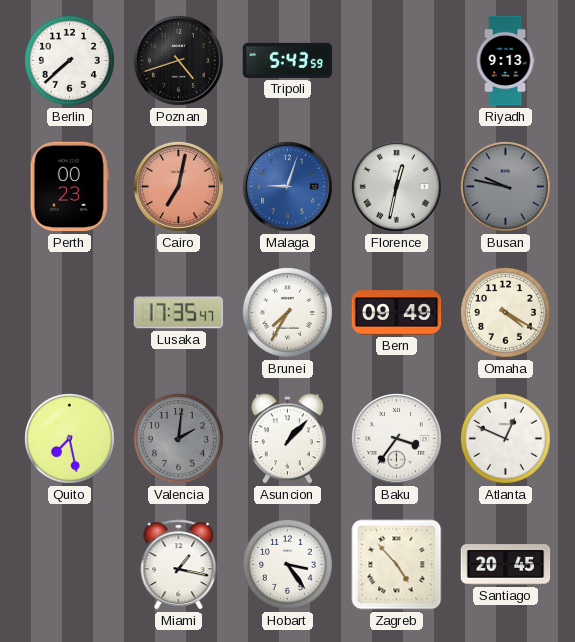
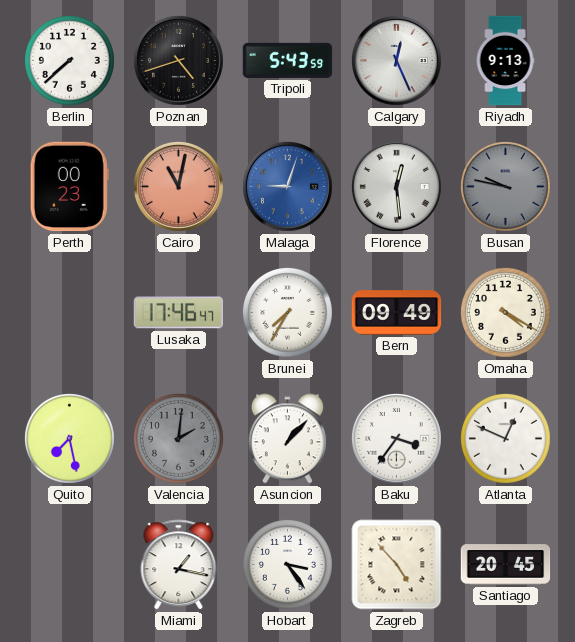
Calgary: none -> 12:26
Cairo: 7:02 -> 11:02
Florence: 12:32 -> 12:29
Lusaka: 17:35 -> 17:46
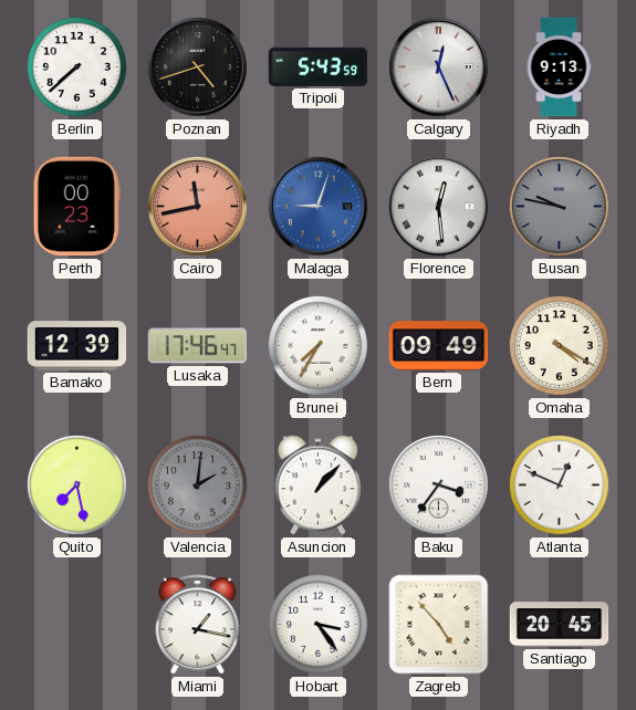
Cairo: 11:02 -> 11:43
Bamako: none -> 12:39
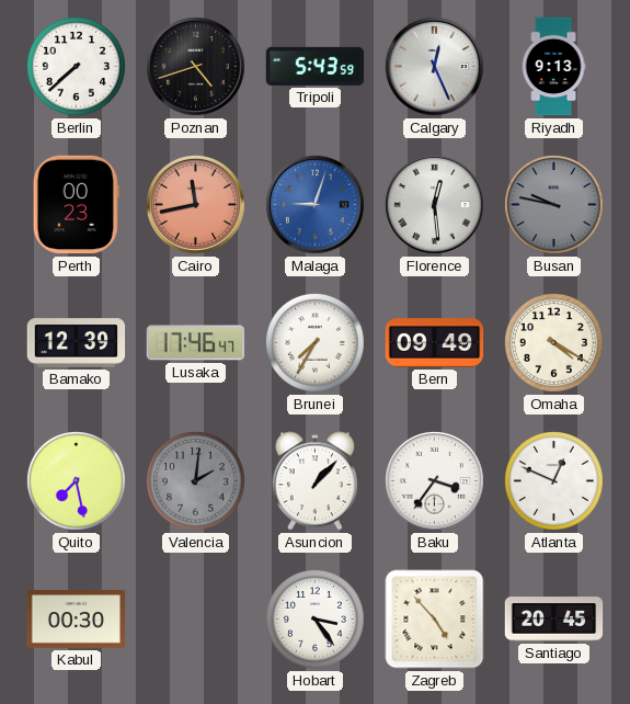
Kabul: none -> 00:30
Miami: 1:17 -> none
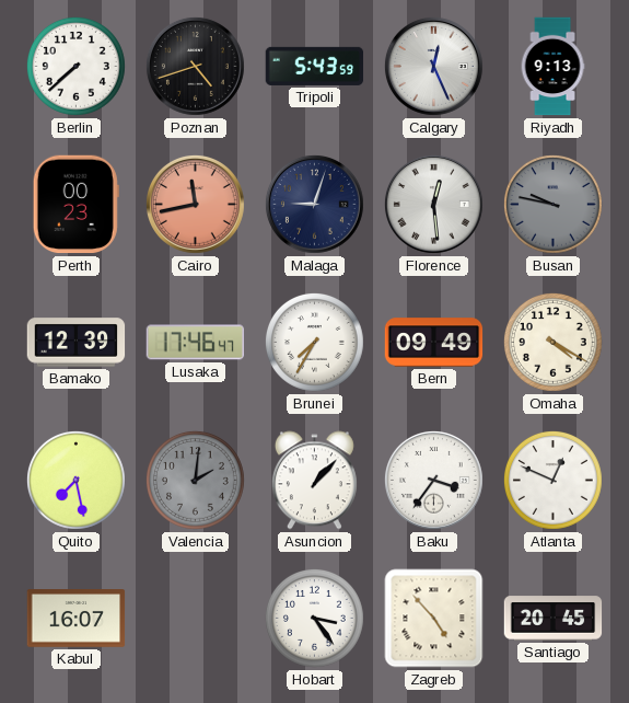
Malaga dial: blue -> navy
Kabul: 00:30 -> 16:07
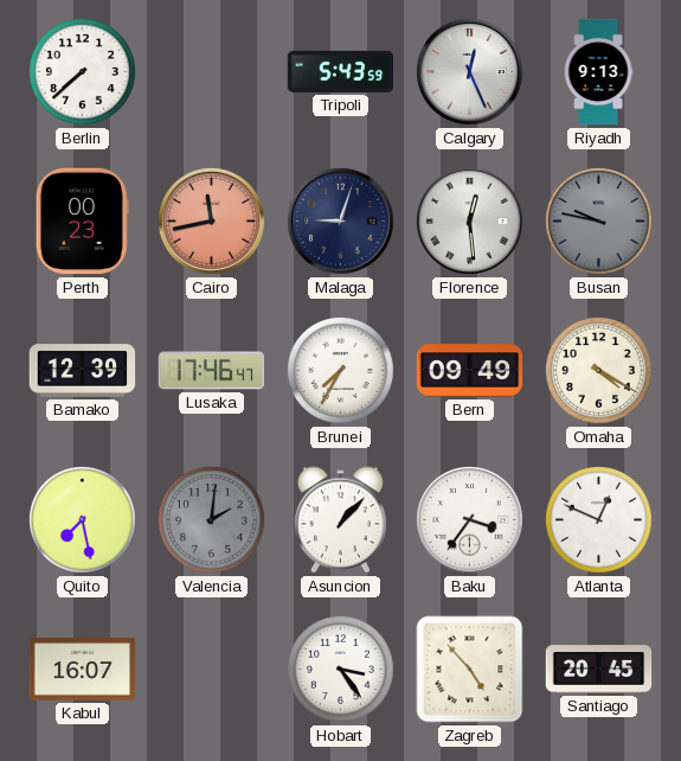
Poznan: 4:42 -> none
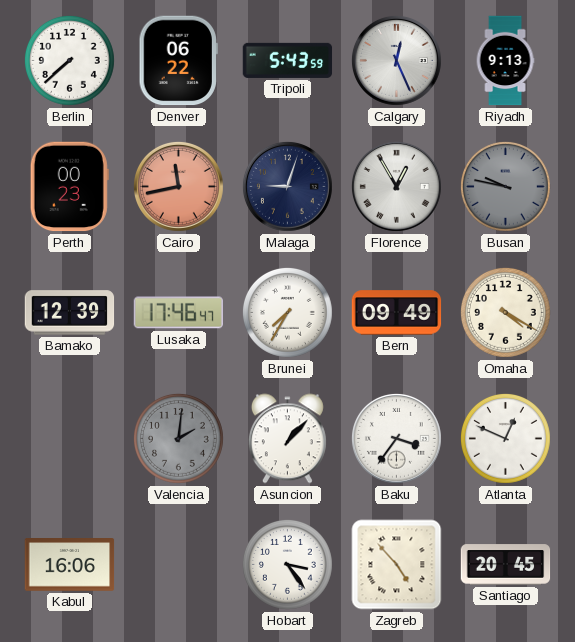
Denver: none -> 06:22
Florence: 12:29 -> 12:55
Quito: 7:28 -> none
Kabul: 16:07 -> 16:06
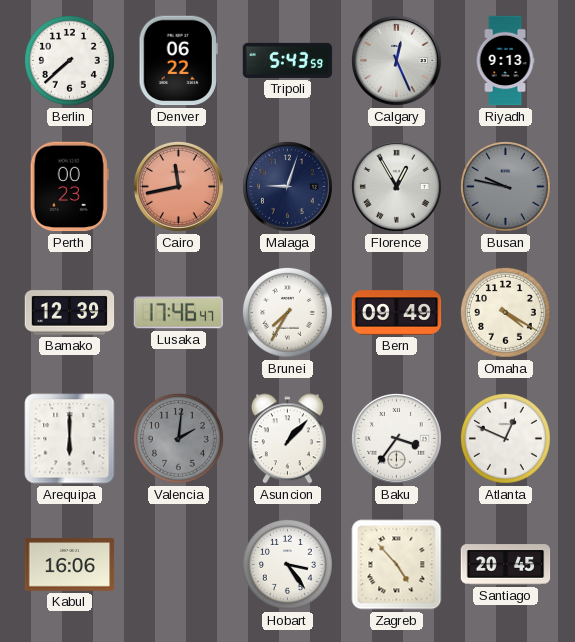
Arequipa: none -> 6:00
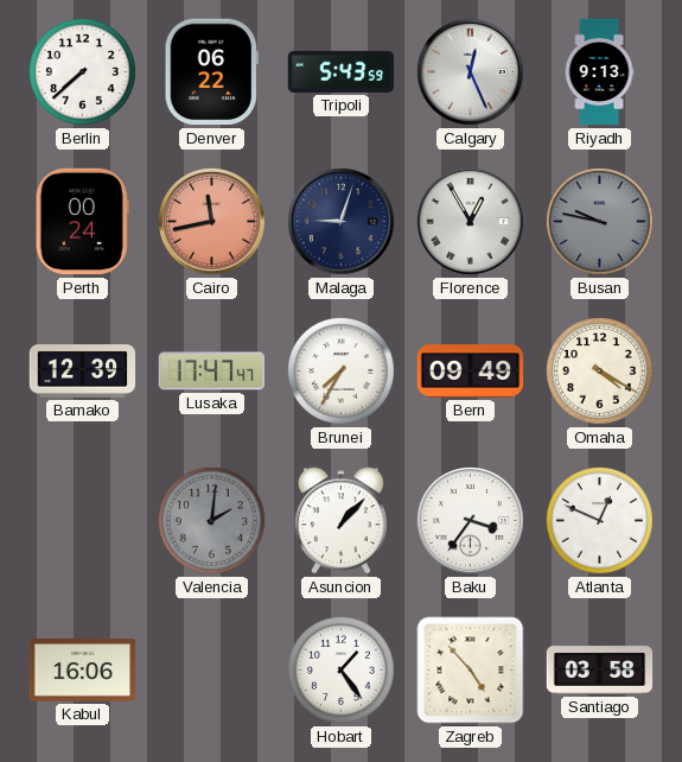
Perth: 00:23 -> 00:24
Lusaka: 17:46 -> 17:47
Arequipa: 6:00 -> none
Hobart: 3:24 -> 1:24
Santiago: 20:45 -> 03:58
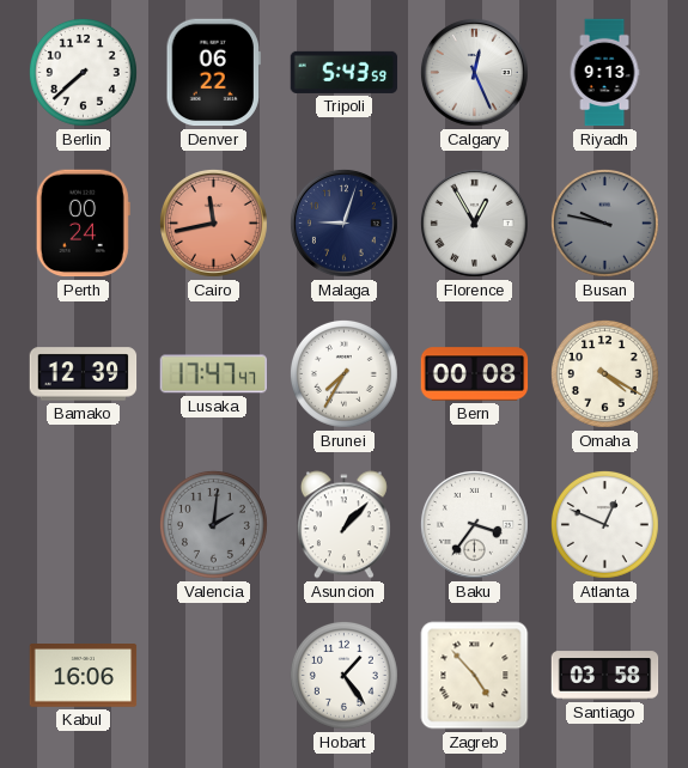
Bern: 09:49 -> 00:08
